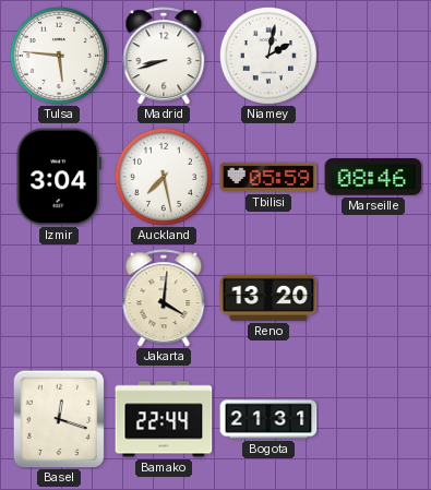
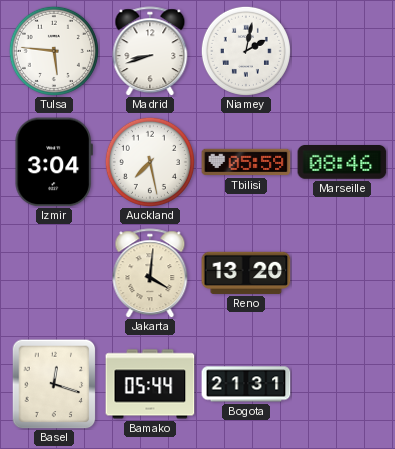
Bamako: 22:44 -> 05:44
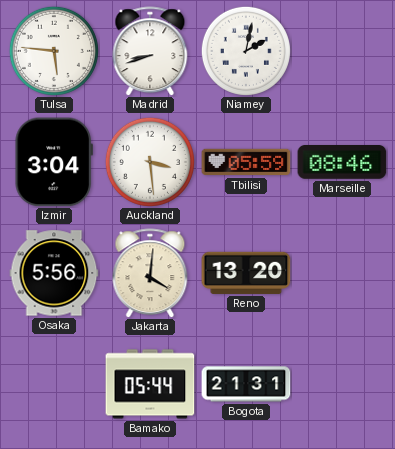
Auckland: 7:28 -> 3:29
Osaka: none -> 5:56
Basel: 12:18 -> none
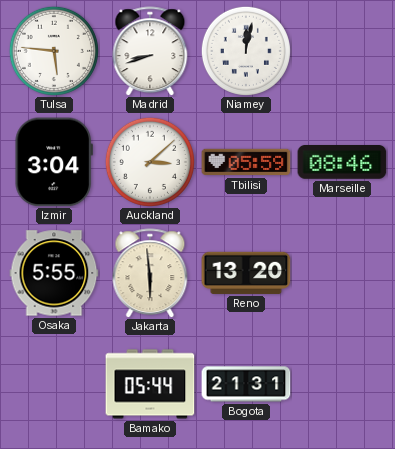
Niamey: 2:02 -> 12:02
Auckland: 3:29 -> 3:08
Osaka: 5:56 -> 5:55
Jakarta: 4:01 -> 5:59
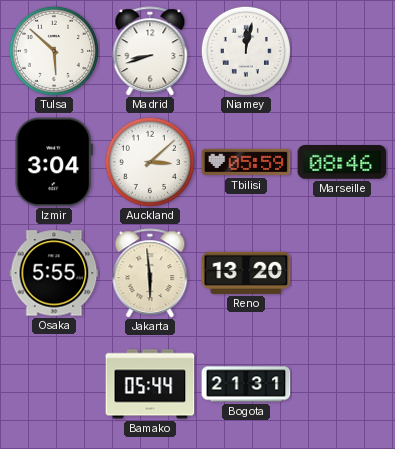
Tulsa: 5:46 -> 5:52
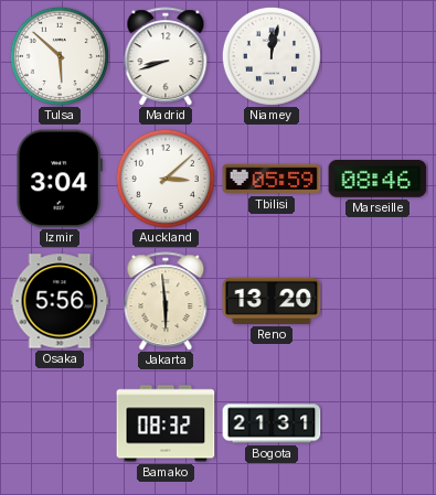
Osaka: 5:55 -> 5:56
Bamako: 05:44 -> 08:32
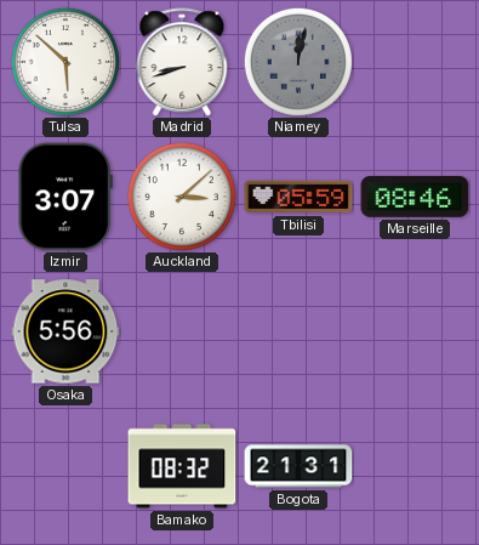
Niamey dial: white -> grey
Izmir: 3:04 -> 3:07
Jakarta: 5:59 -> none
Reno: 13:20 -> none
